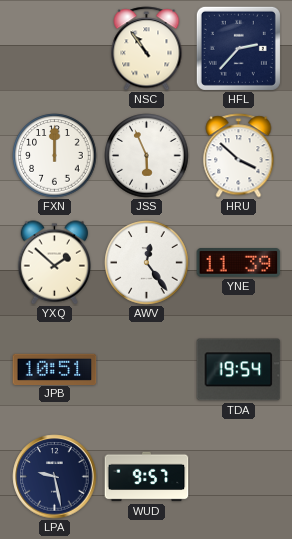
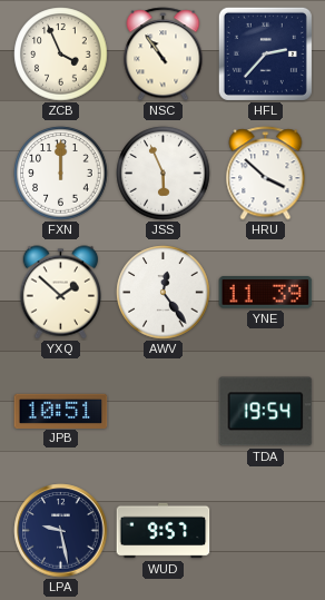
ZCB: none -> 3:56
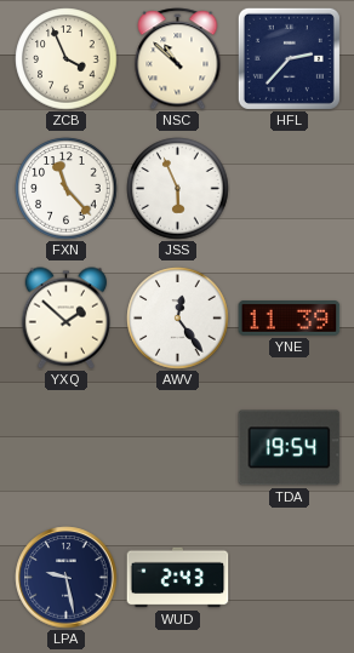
NSC: 10:54 -> 10:52
FXN: 12:00 -> 11:23
HRU: 3:52 -> none
JPB: 10:51 -> none
WUD: 9:57 -> 2:43
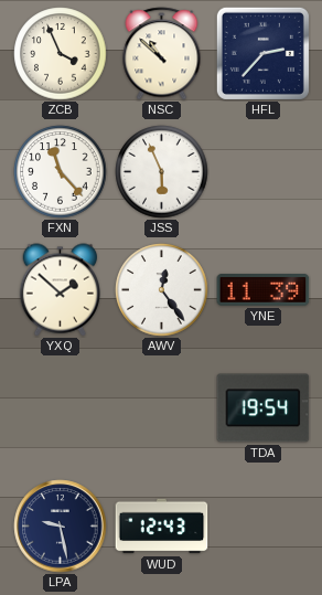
WUD: 2:43 -> 12:43
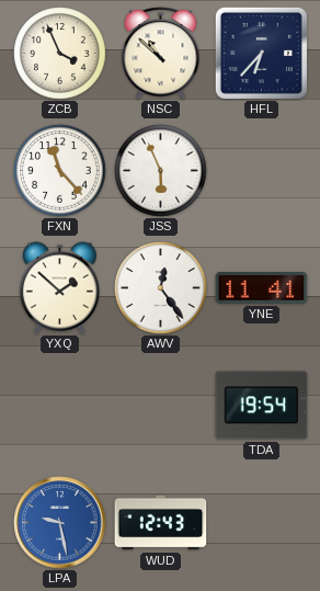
HFL: 2:37 -> 6:37
YNE: 11:39 -> 11:41
LPA dial: navy -> blue
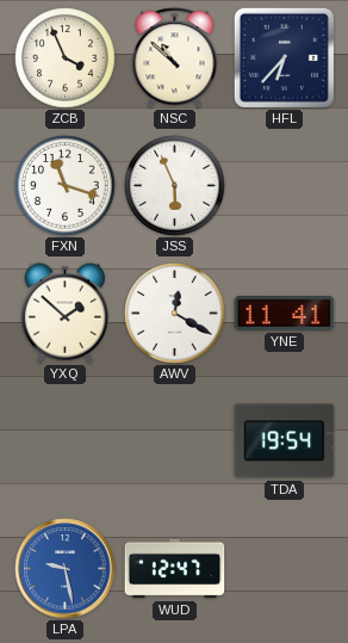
FXN: 11:23 -> 11:18
AWV: 12:24 -> 12:20
WUD: 12:43 -> 12:47
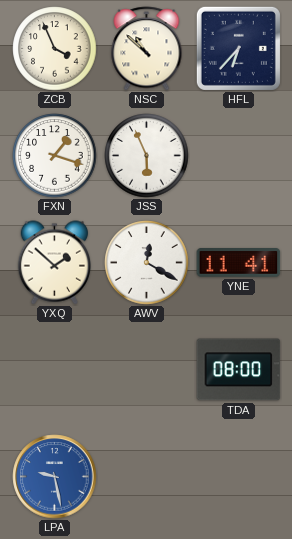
FXN: 11:18 -> 1:18
TDA: 19:54 -> 08:00
WUD: 12:47 -> none
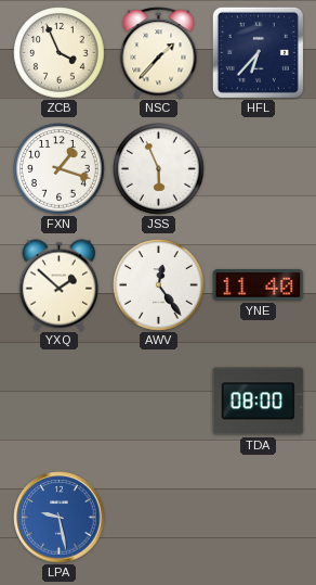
NSC: 10:52 -> 1:37
AWV: 12:20 -> 12:24
YNE: 11:41 -> 11:40
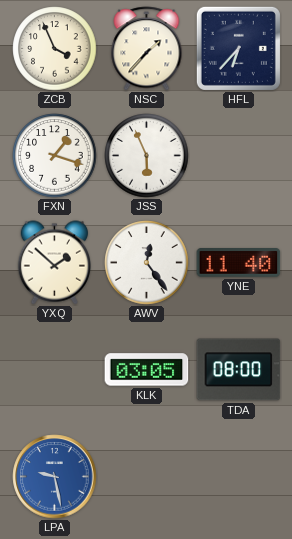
KLK: none -> 03:05
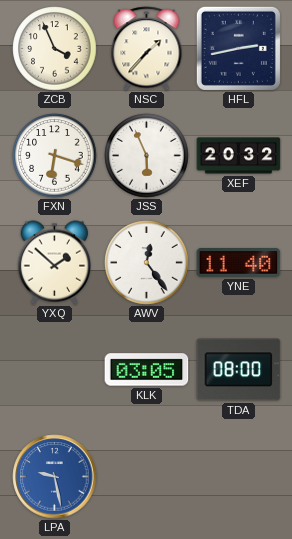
HFL: 6:37 -> 2:43
FXN: 1:18 -> 6:18
XEF: none -> 20:32
